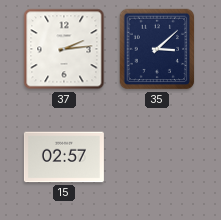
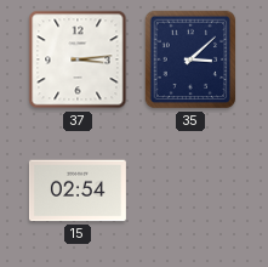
37: 2:14 -> 3:14
15: 02:57 -> 02:54
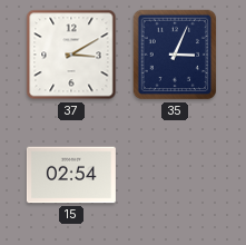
37: 3:14 -> 3:10
35: 3:08 -> 3:04
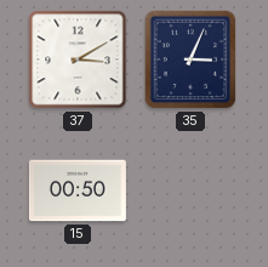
15: 02:54 -> 00:50
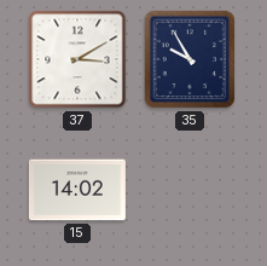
35: 3:04 -> 9:55
15: 00:50 -> 14:02
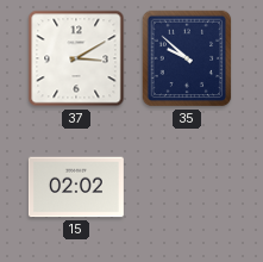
35: 9:55 -> 9:52
15: 14:02 -> 02:02
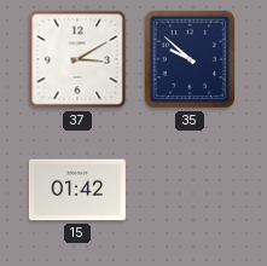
15: 02:02 -> 01:42
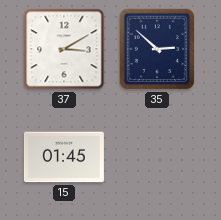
35: 9:52 -> 2:52
15: 01:42 -> 01:45
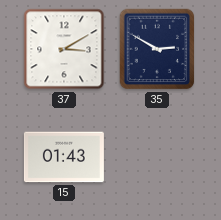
35: 2:52 -> 2:50
15: 01:45 -> 01:43
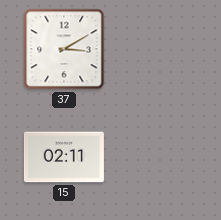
35: 2:50 -> none
15: 01:43 -> 02:11
